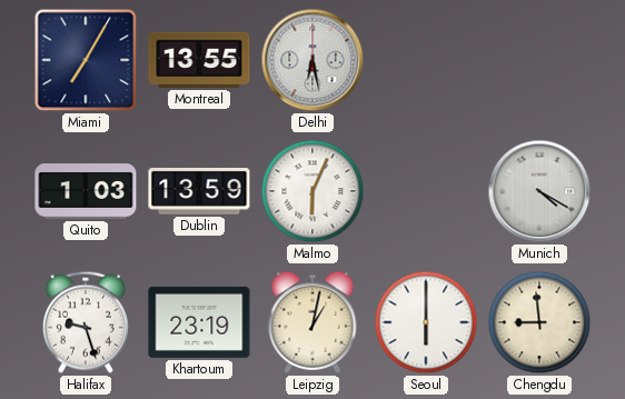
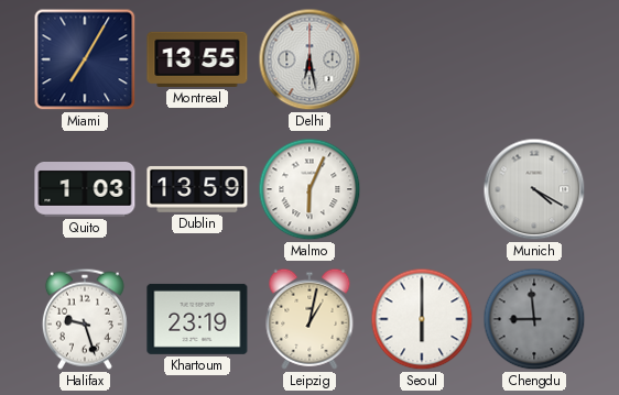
Chengdu dial: cream -> grey
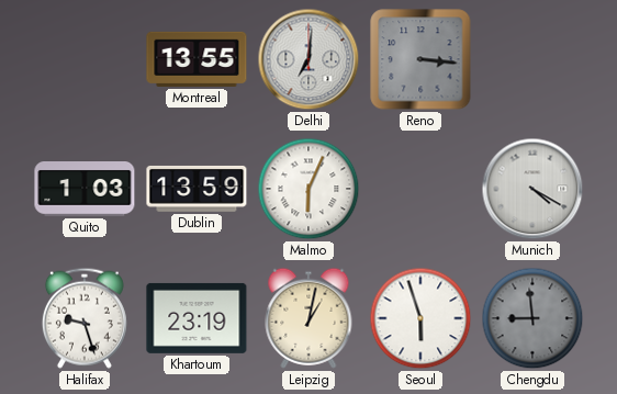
Miami: 7:05 -> none
Delhi: 6:28 -> 7:01
Reno: none -> 3:16
Seoul: 6:00 -> 5:57
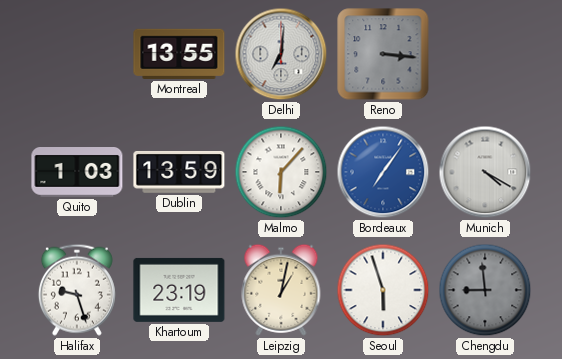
Malmo: 6:04 -> 6:07
Bordeaux: none -> 7:06
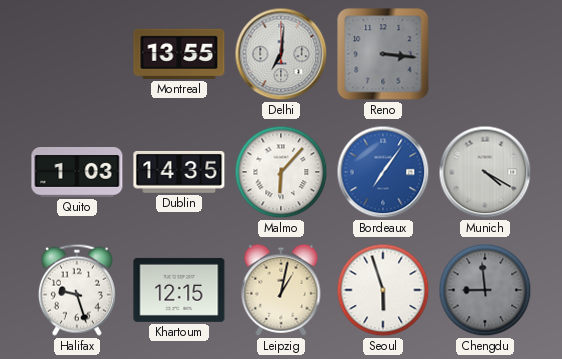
Dublin: 13:59 -> 14:35
Khartoum: 23:19 -> 12:15
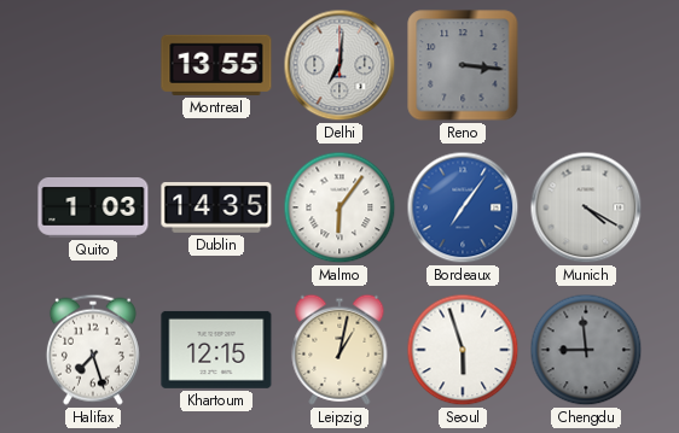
Malmo: 6:07 -> 6:06
Halifax: 9:27 -> 7:27
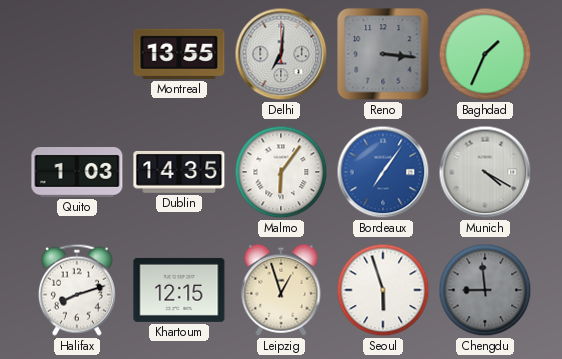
Baghdad: none -> 1:34
Halifax: 7:27 -> 8:12
Leipzig: 1:02 -> 12:57
